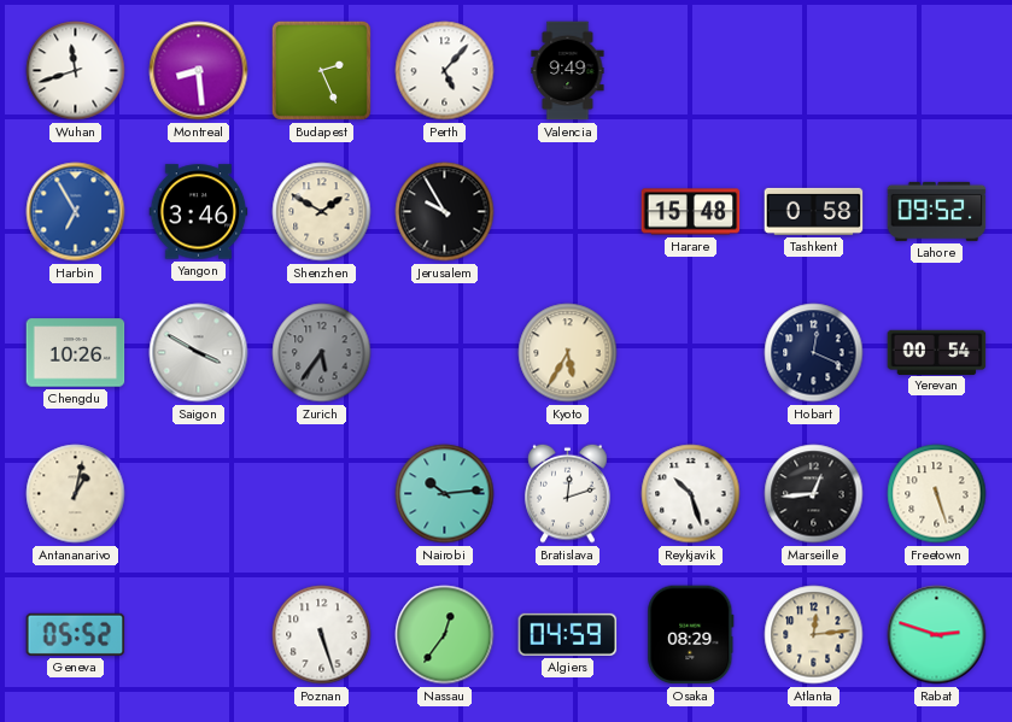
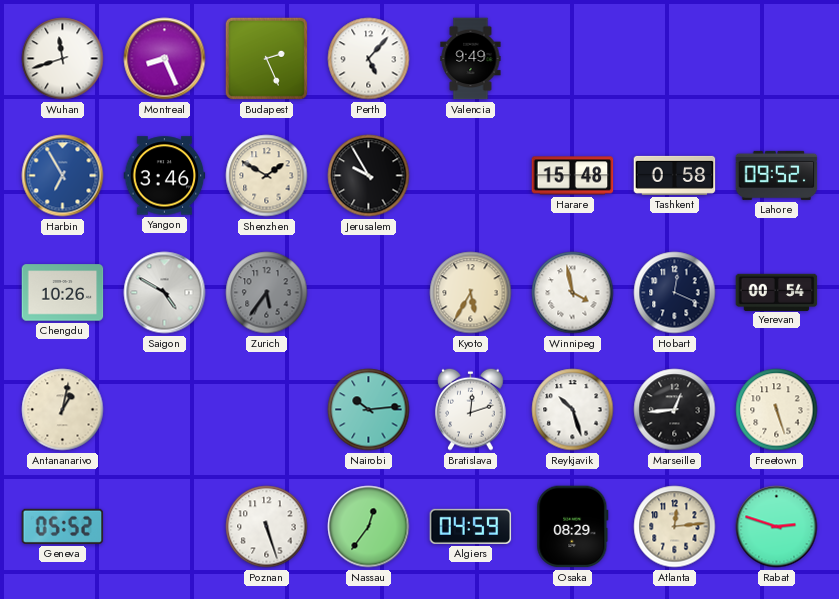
Montreal: 8:29 -> 8:26
Saigon: 3:50 -> 4:50
Winnipeg: none -> 3:58
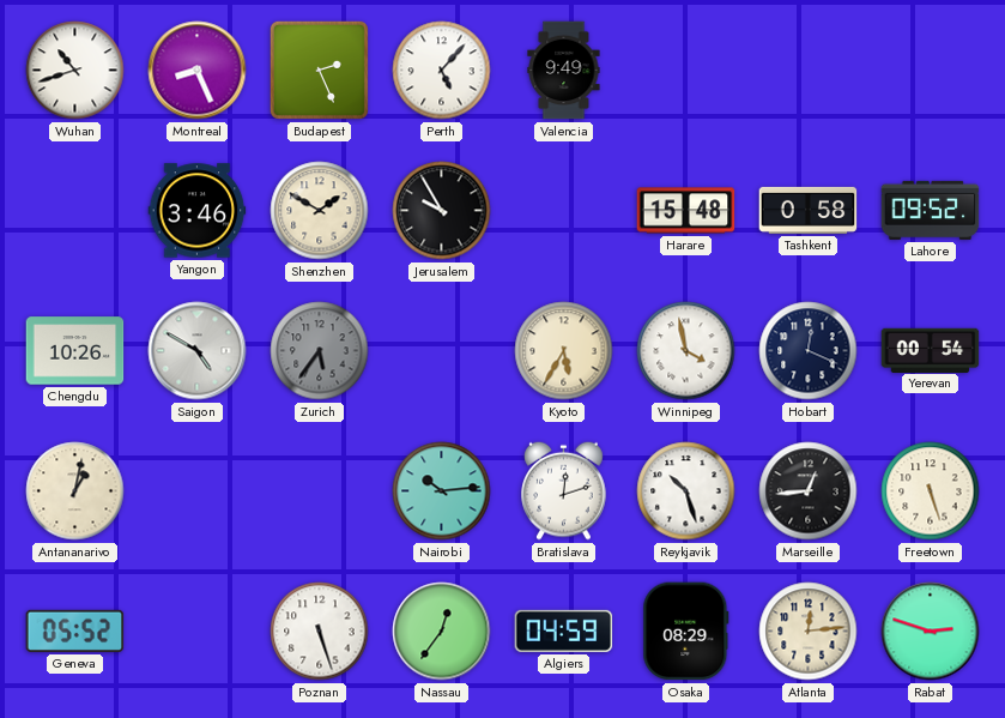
Wuhan: 11:42 -> 10:42
Harbin: 6:55 -> none
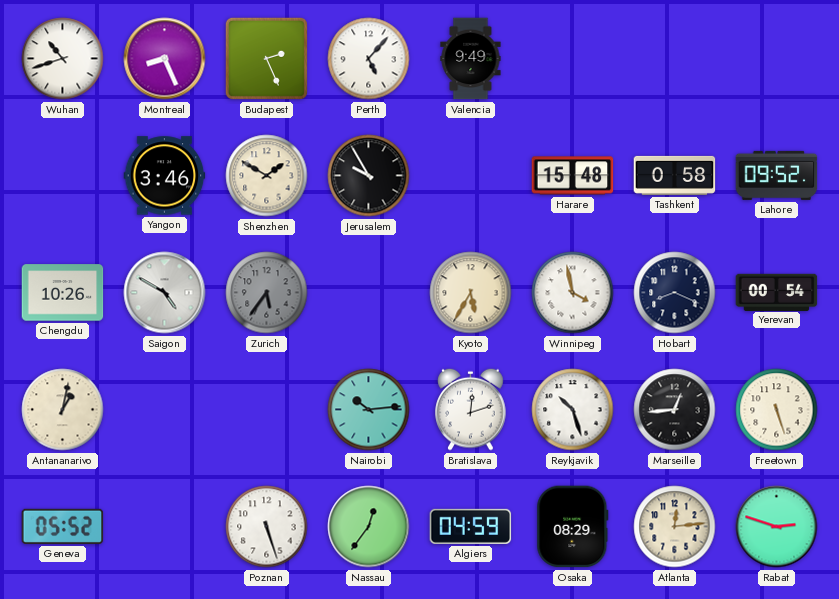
Hobart: 12:19 -> 8:19
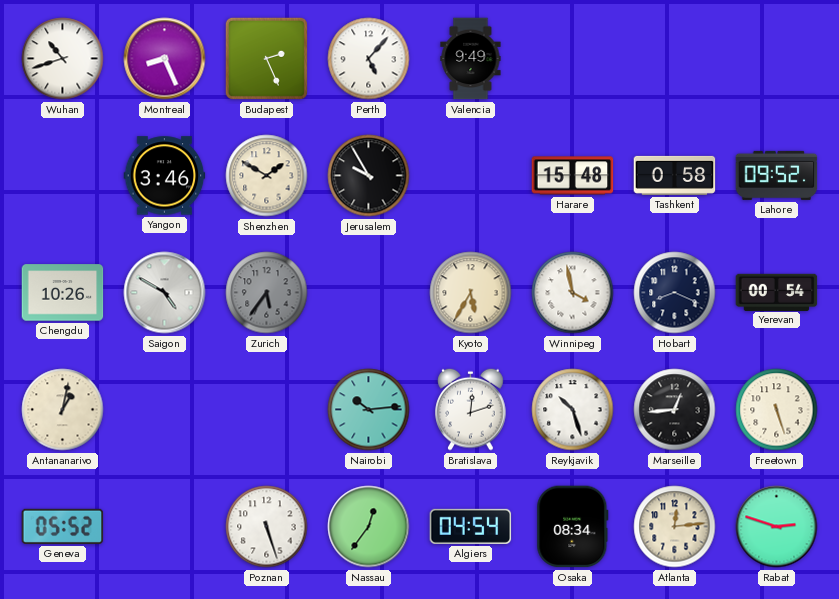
Algiers: 04:59 -> 04:54
Osaka: 08:29 -> 08:34
